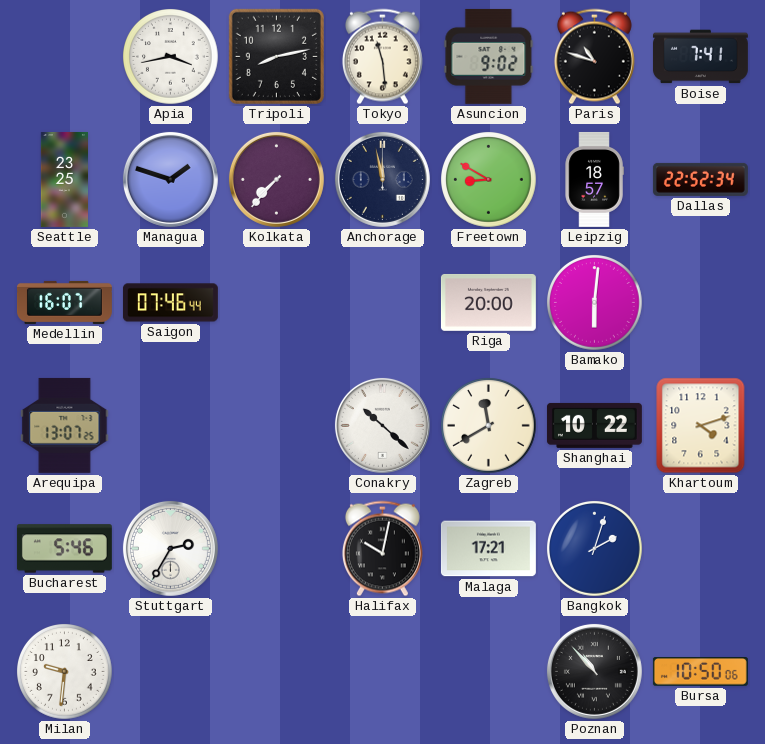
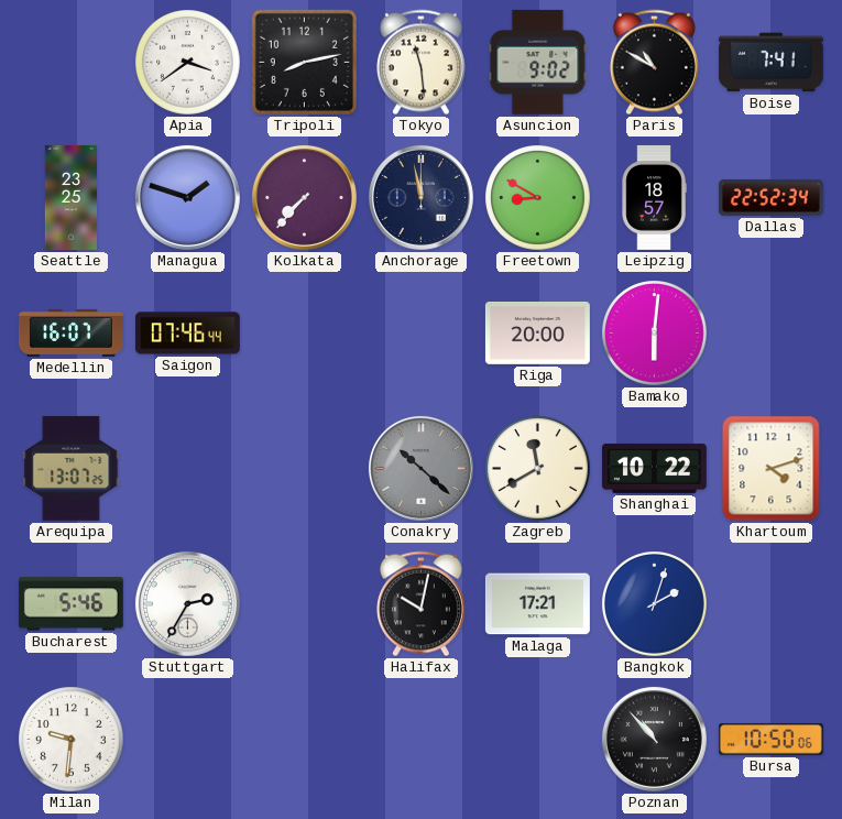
Apia: 3:43 -> 3:39
Paris: 10:48 -> 10:50
Conakry dial: white -> grey
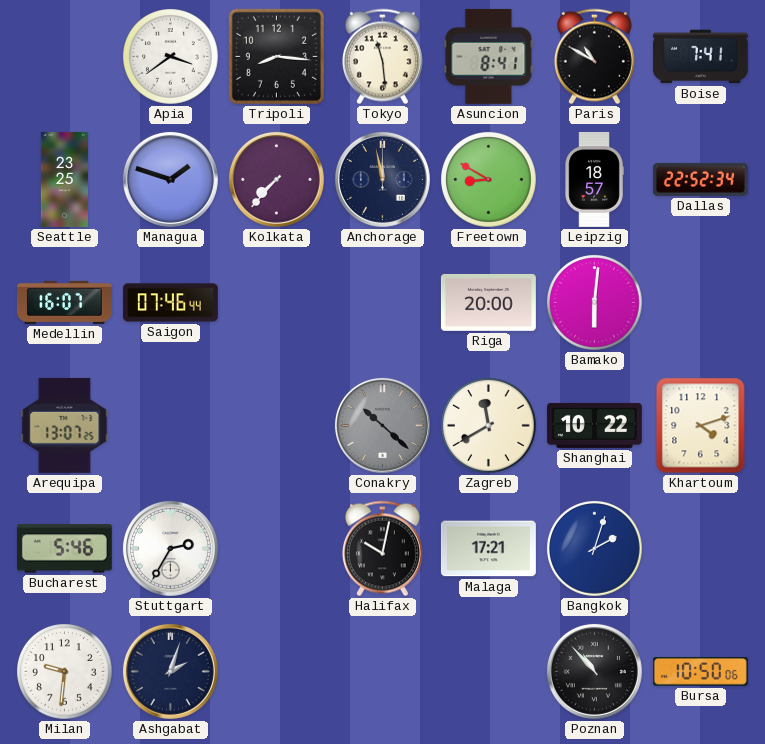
Tripoli: 8:13 -> 8:16
Asuncion: 9:02 -> 8:41
Ashgabat: none -> 2:03
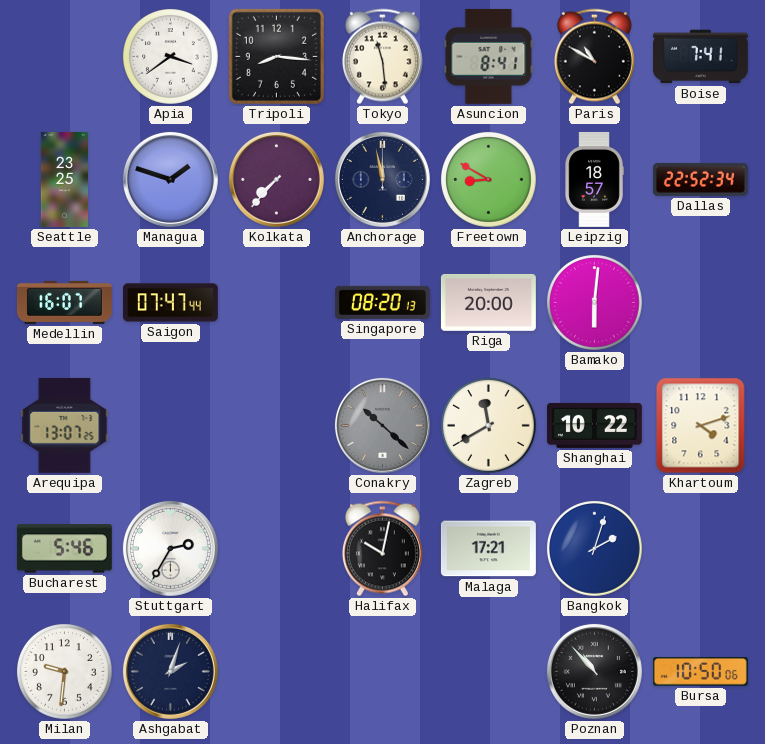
Saigon: 07:46 -> 07:47
Singapore: none -> 08:20
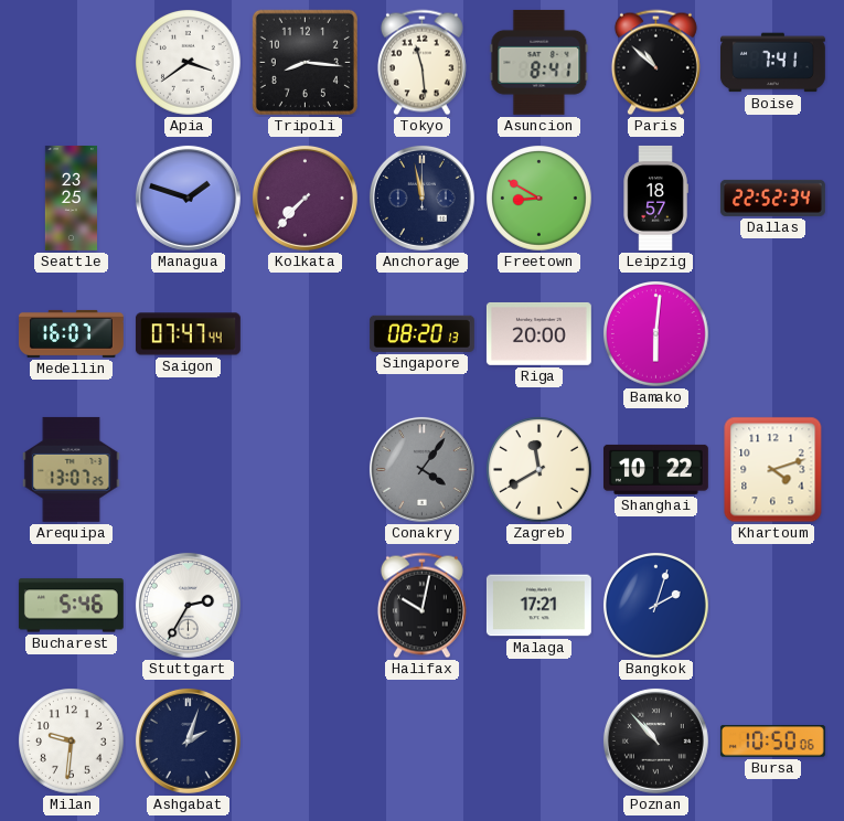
Paris: 10:50 -> 10:52
Conakry: 10:22 -> 4:06
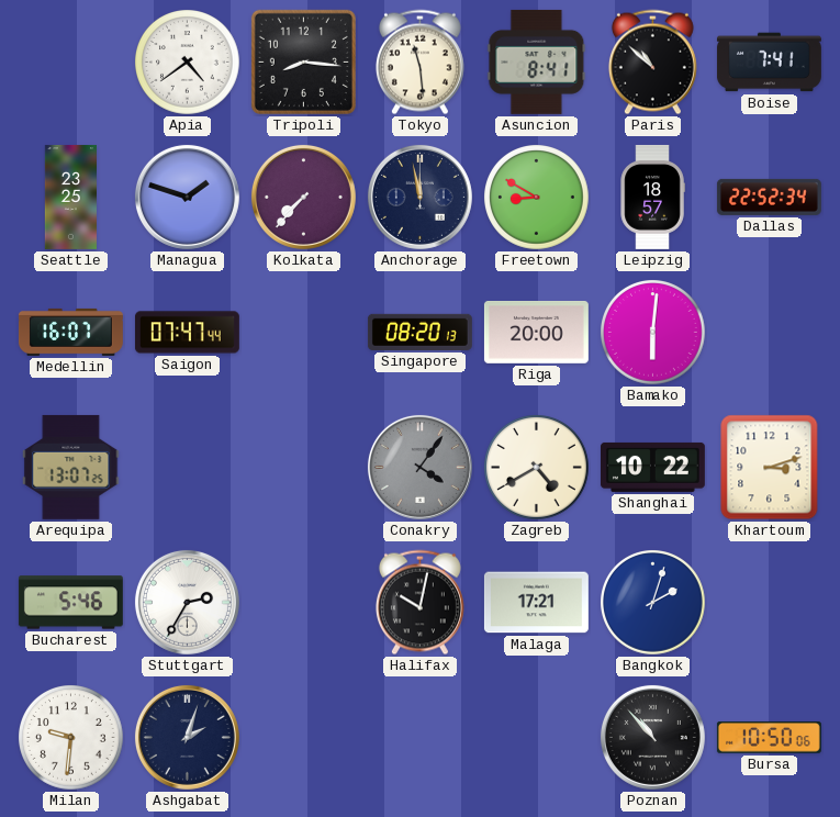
Apia: 3:39 -> 4:39
Zagreb: 11:40 -> 4:40
Khartoum: 4:12 -> 3:12
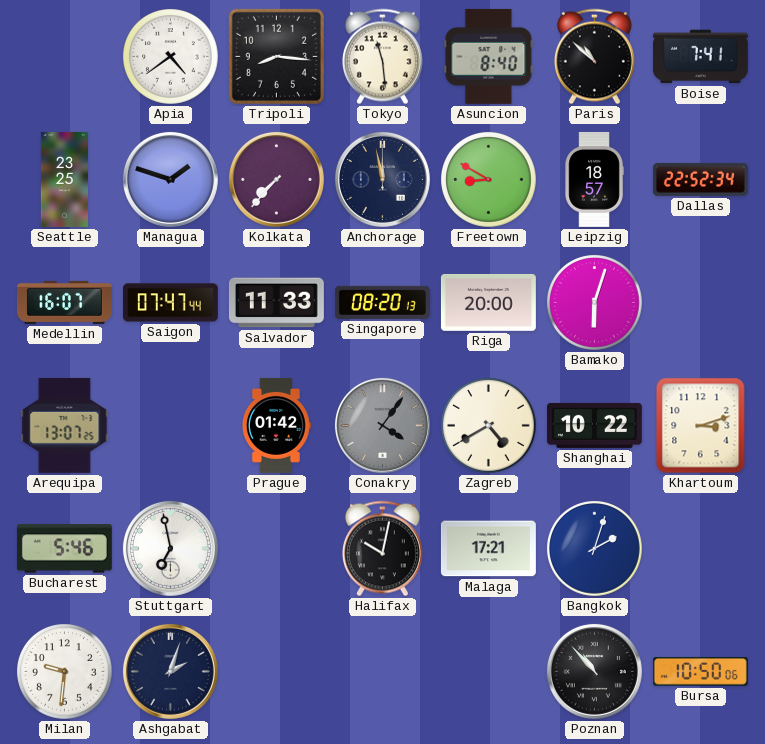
Asuncion: 8:41 -> 8:40
Salvador: none -> 11:33
Bamako: 6:01 -> 6:03
Prague: none -> 01:42
Stuttgart: 2:35 -> 6:58
